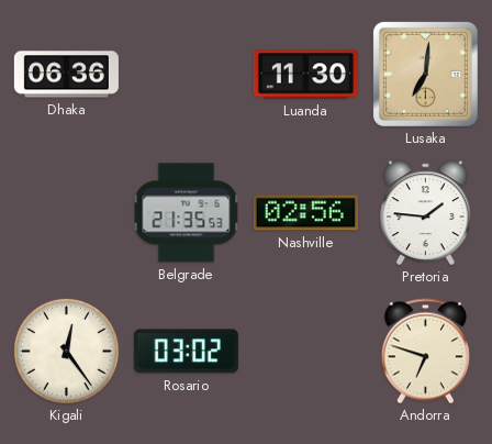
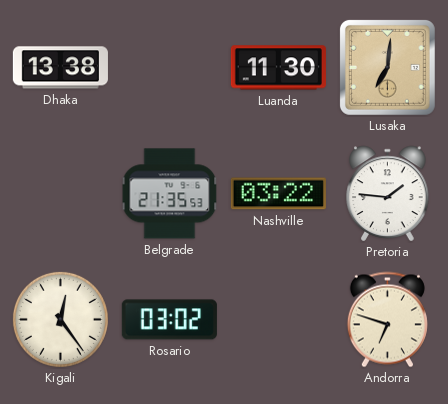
Dhaka: 06:36 -> 13:38
Nashville: 02:56 -> 03:22
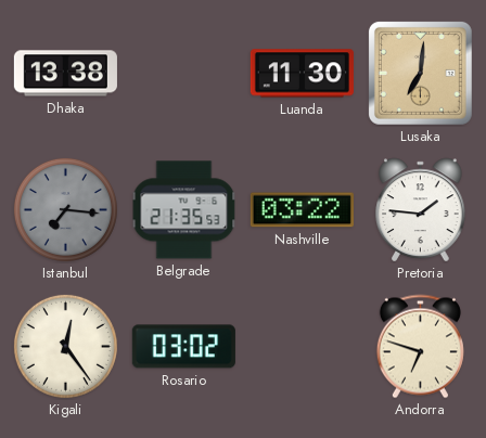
Istanbul: none -> 7:16
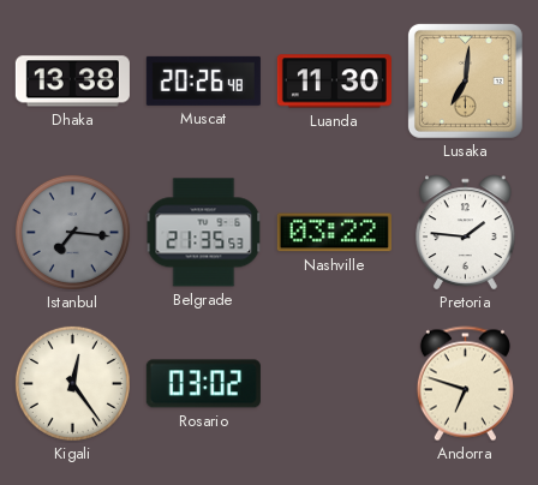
Muscat: none -> 20:26
